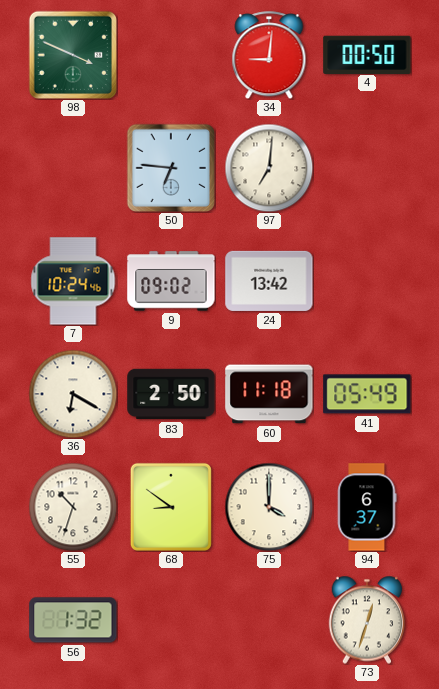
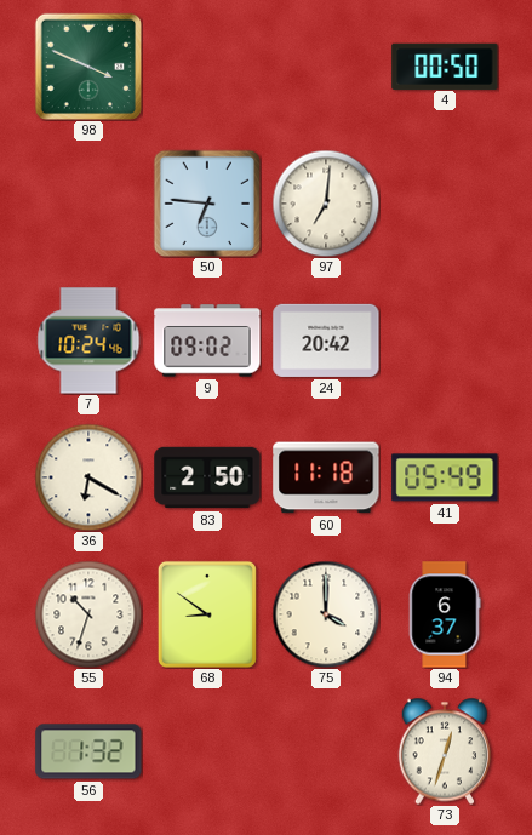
34: 9:01 -> none
24: 13:42 -> 20:42
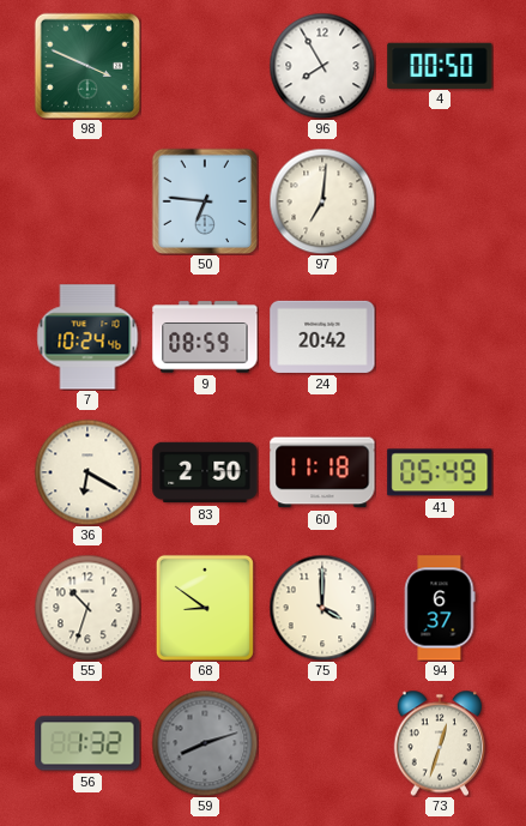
96: none -> 7:55
9: 09:02 -> 08:59
59: none -> 8:12
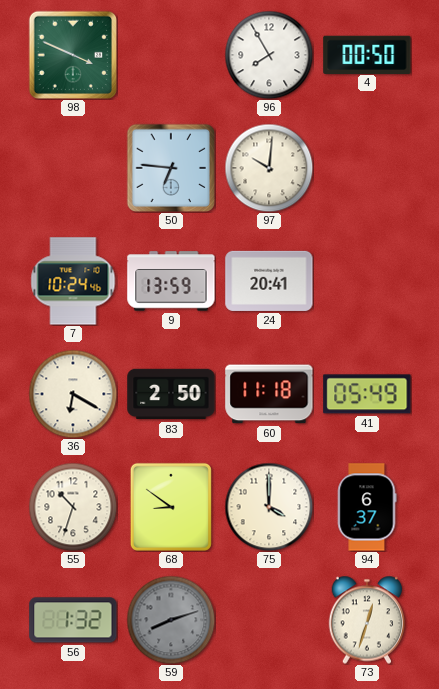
97: 7:01 -> 10:01
9: 08:59 -> 13:59
24: 20:42 -> 20:41
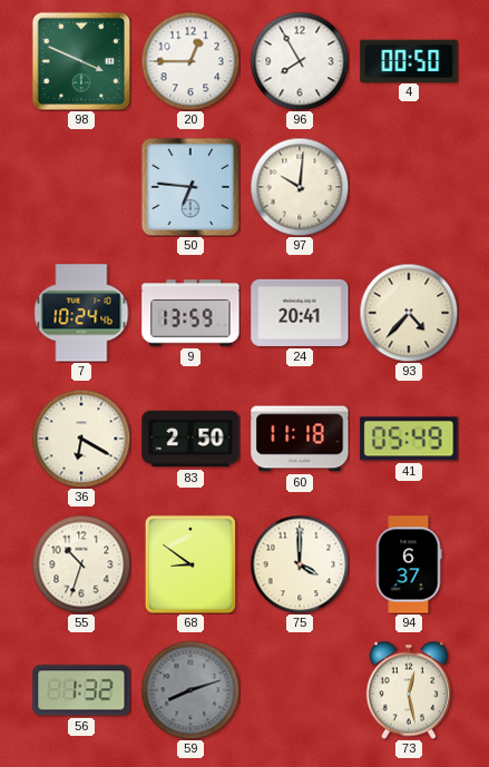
20: none -> 12:45
93: none -> 4:37
73: 12:33 -> 12:28
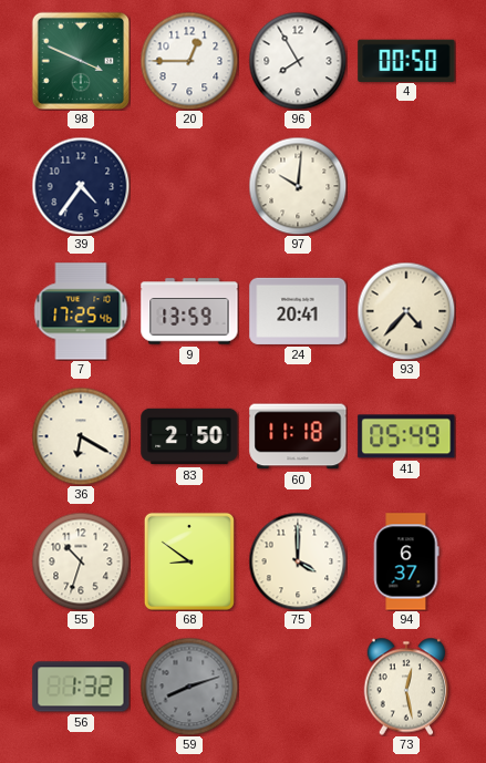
39: none -> 4:36
50: 6:46 -> none
7: 10:24 -> 17:25
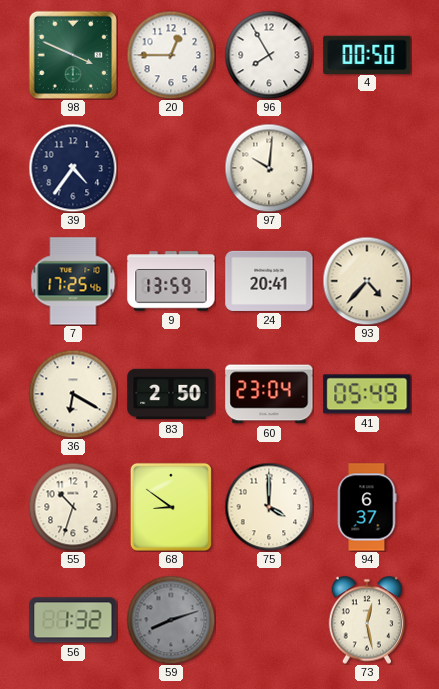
60: 11:18 -> 23:04
